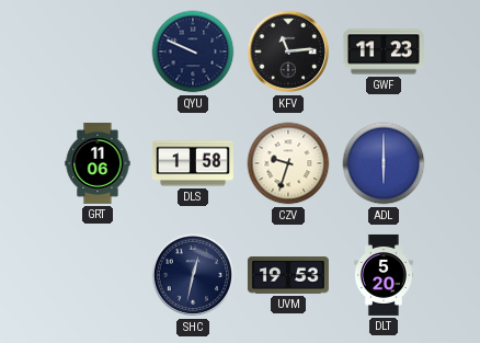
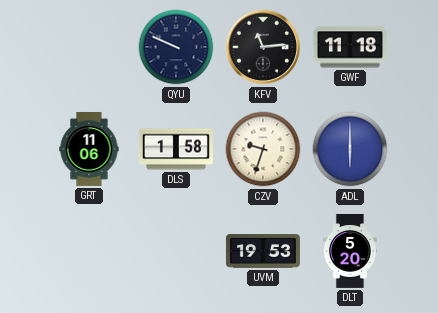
GWF: 11:23 -> 11:18
SHC: 12:32 -> none
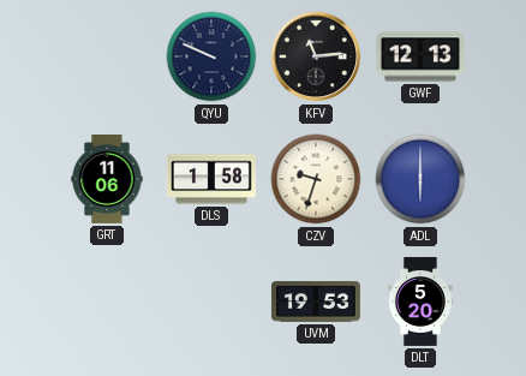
GWF: 11:18 -> 12:13
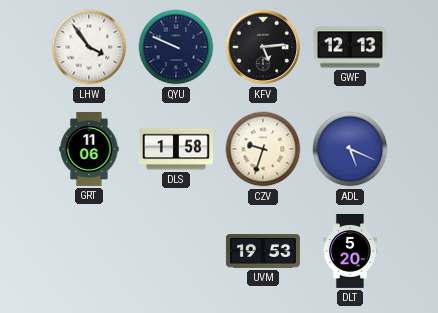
LHW: none -> 3:54
KFV: 11:14 -> 5:14
ADL: 6:00 -> 5:19
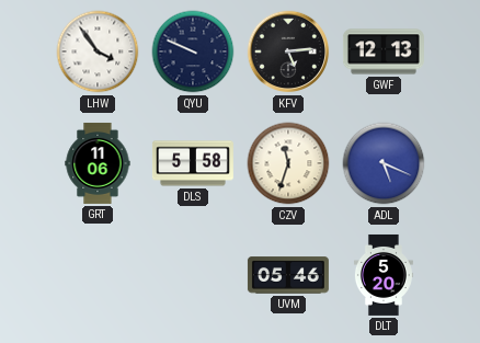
DLS: 1:58 -> 5:58
CZV: 9:33 -> 11:33
UVM: 19:53 -> 05:46
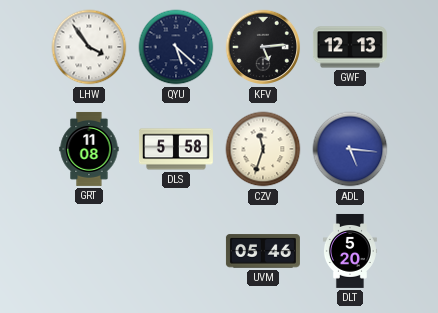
QYU: 9:49 -> 5:22
GRT: 11:06 -> 11:08
ADL: 5:19 -> 5:16
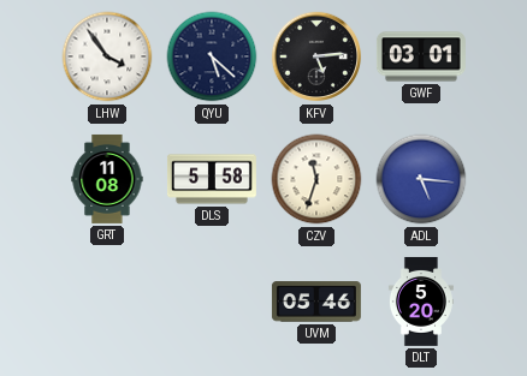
GWF: 12:13 -> 03:01
